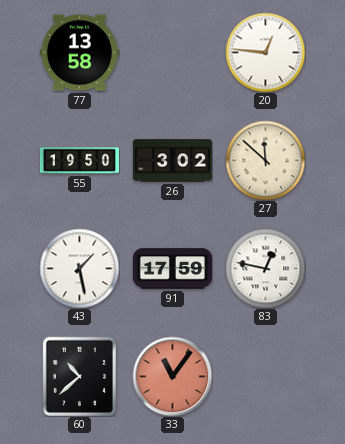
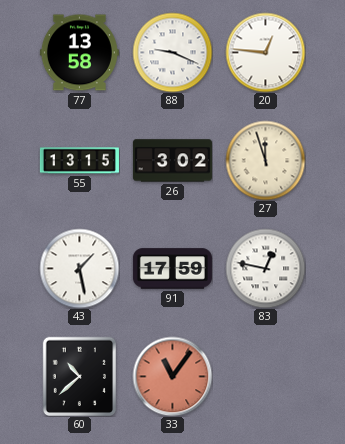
88: none -> 9:19
55: 19:50 -> 13:15
27: 11:52 -> 11:57
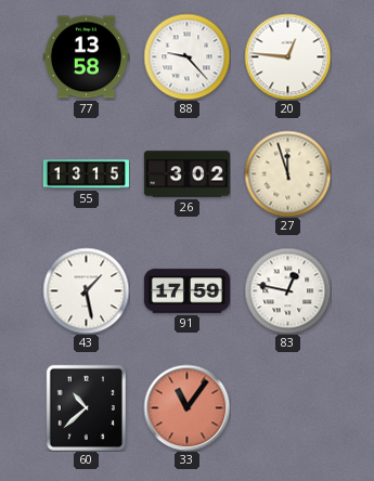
88: 9:19 -> 9:23
